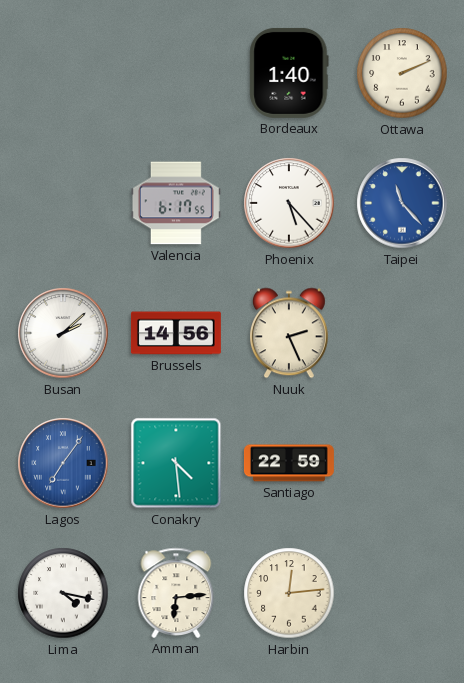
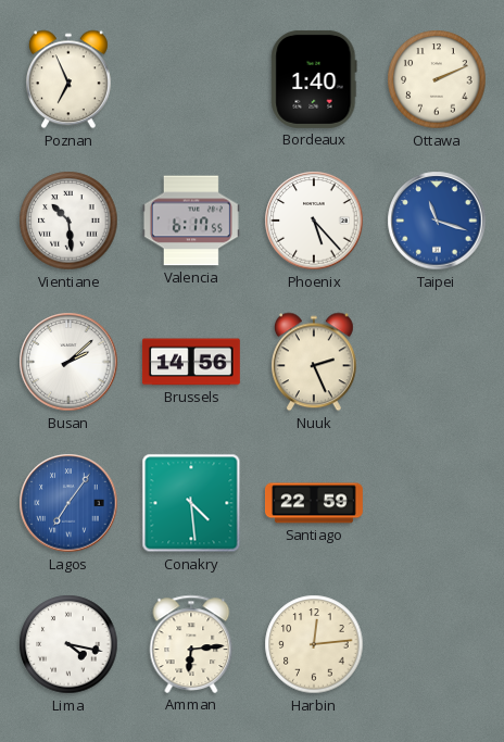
Poznan: none -> 6:56
Vientiane: none -> 10:29
Taipei: 11:23 -> 11:18
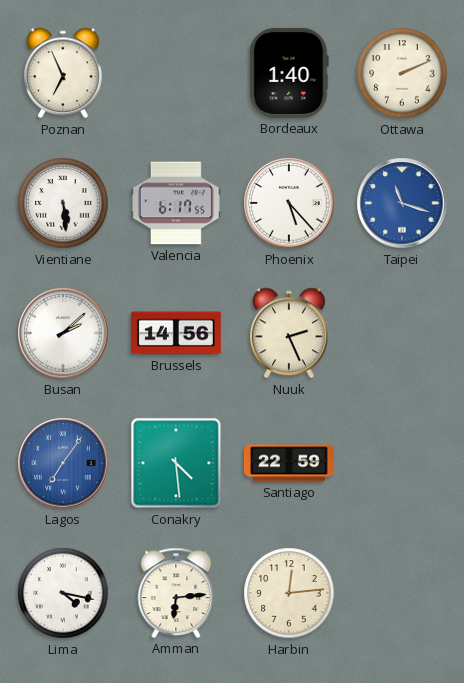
Vientiane: 10:29 -> 5:29
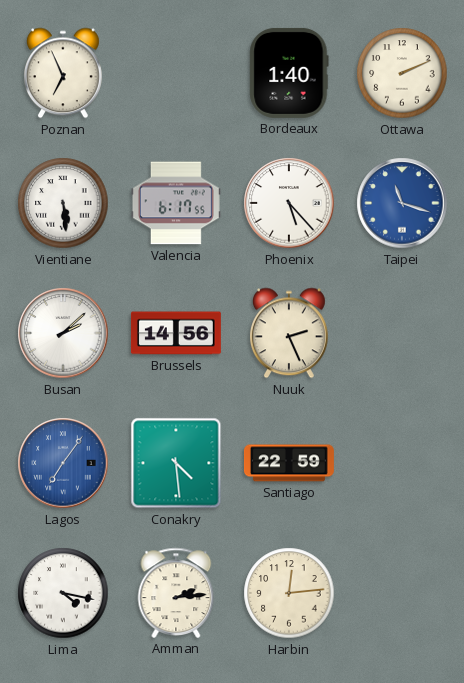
Amman: 6:14 -> 2:14
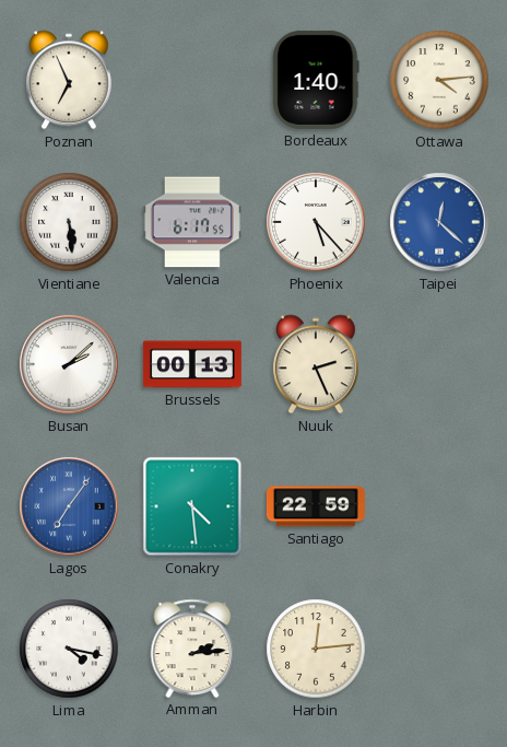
Ottawa: 2:11 -> 4:14
Taipei: 11:18 -> 12:22
Brussels: 14:56 -> 00:13
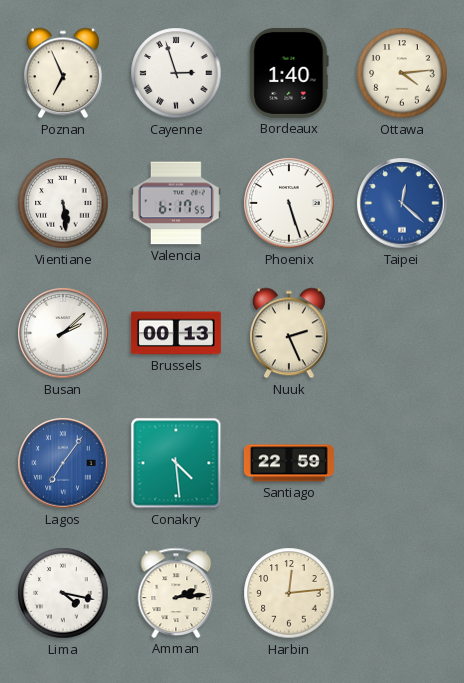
Cayenne: none -> 2:57
Phoenix: 5:23 -> 5:27
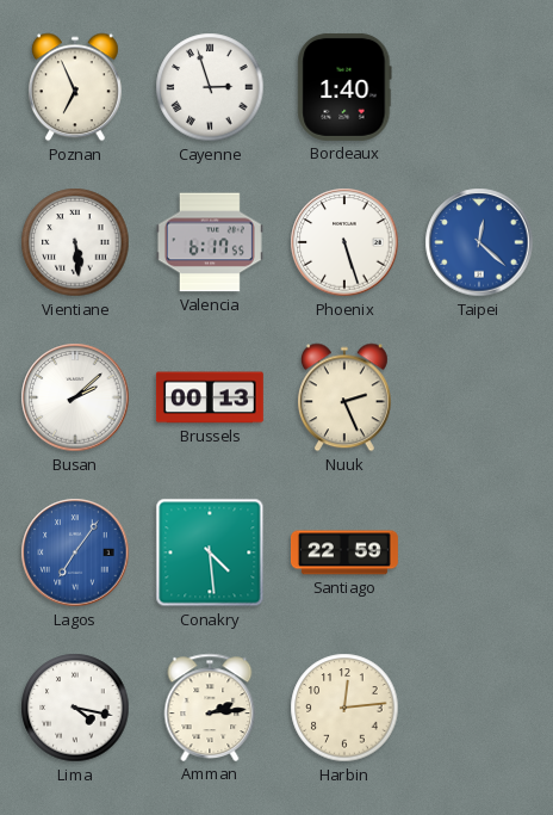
Ottawa: 4:14 -> none
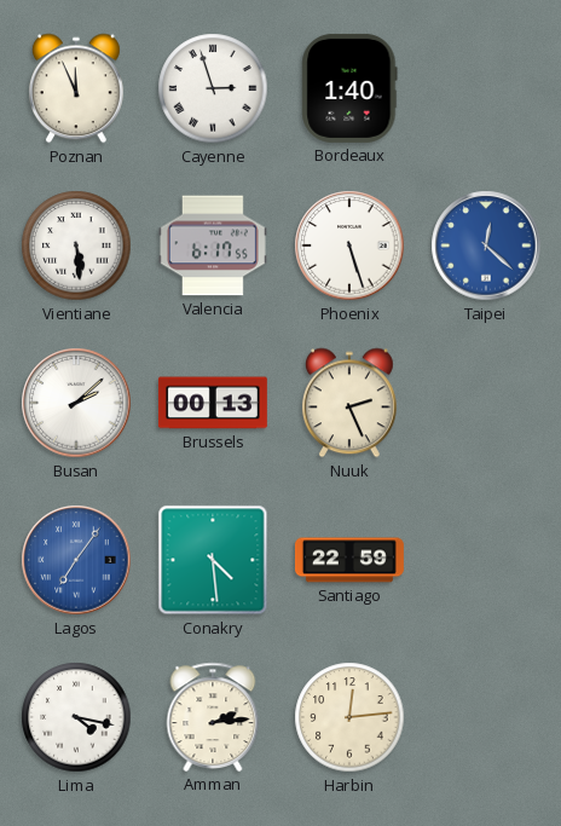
Poznan: 6:56 -> 11:56
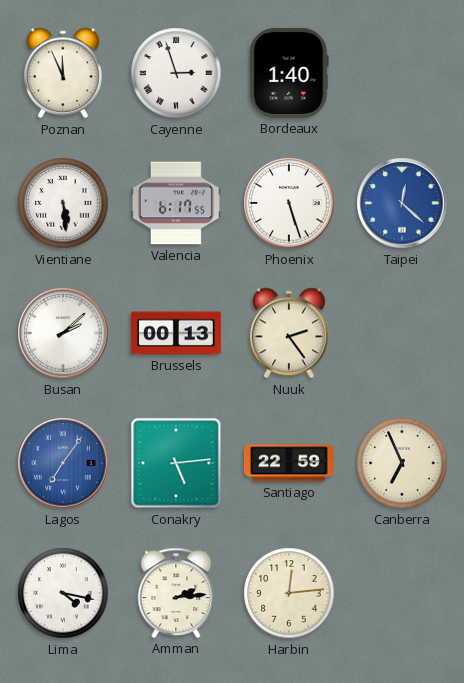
Nuuk: 2:26 -> 2:24
Conakry: 4:29 -> 5:14
Canberra: none -> 6:56
